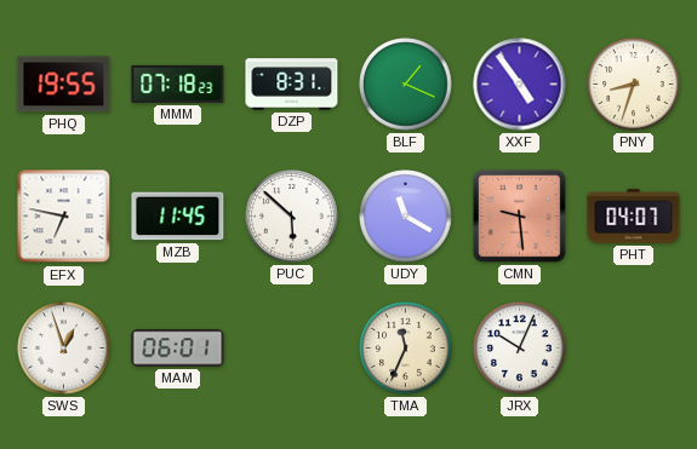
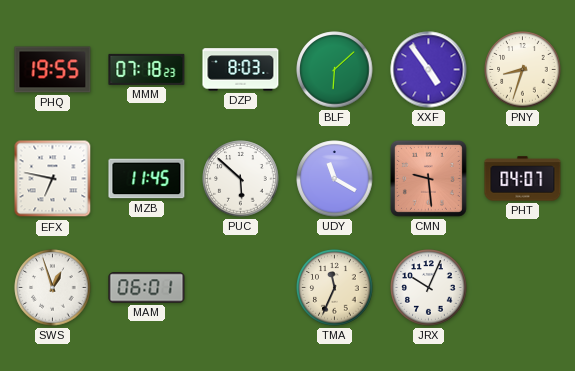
DZP: 8:31 -> 8:03
BLF: 1:19 -> 6:08
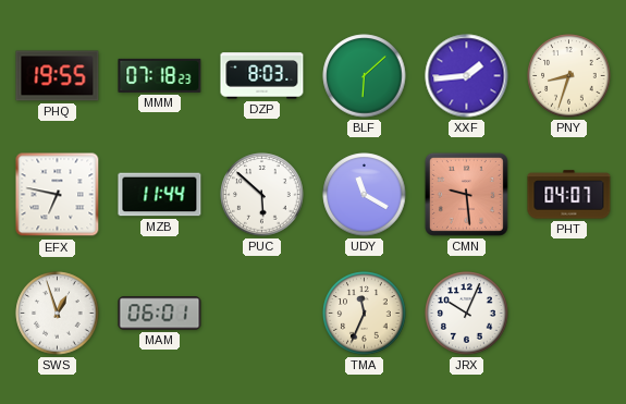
XXF: 4:54 -> 1:44
MZB: 11:45 -> 11:44
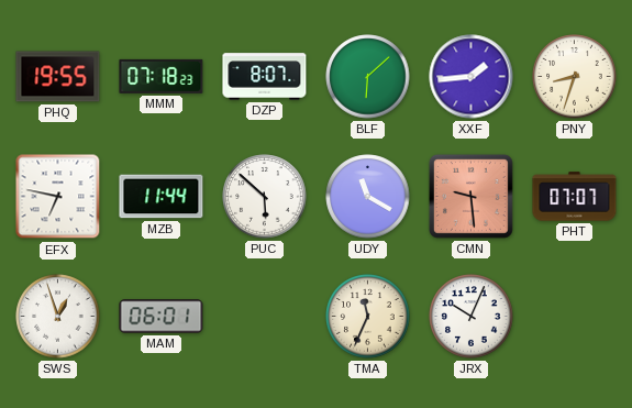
DZP: 8:03 -> 8:07
PHT: 04:07 -> 07:07
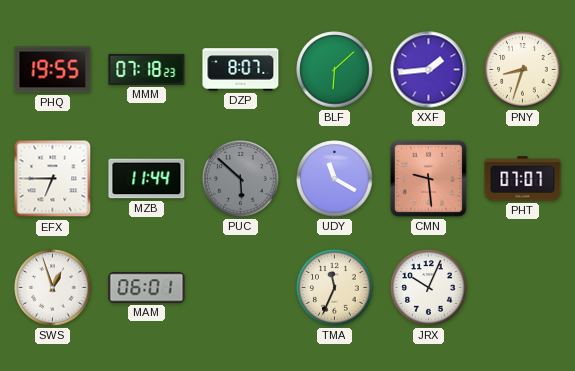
EFX: 6:47 -> 6:45
PUC dial: white -> grey
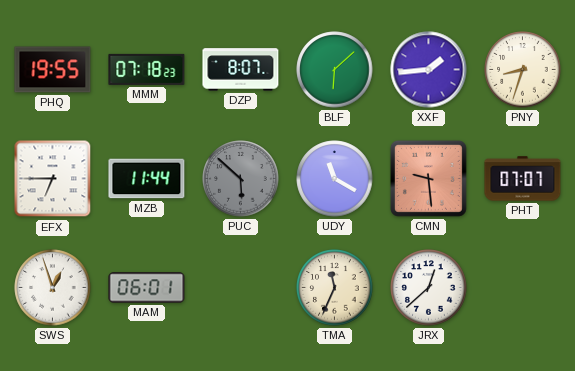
JRX: 10:04 -> 12:38
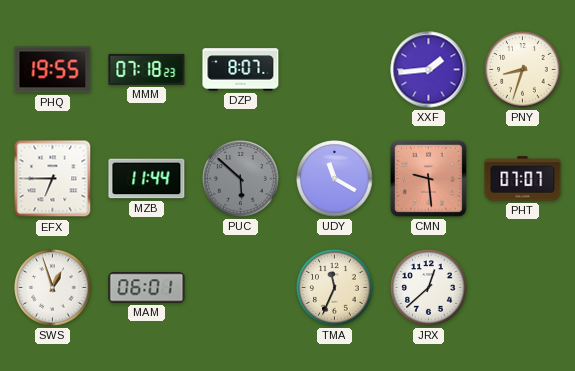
BLF: 6:08 -> none
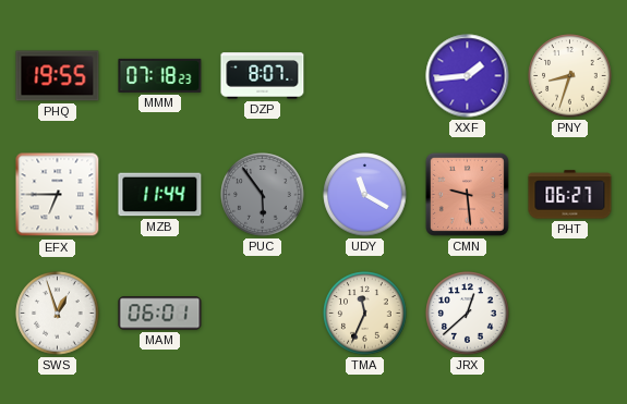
PUC: 5:52 -> 5:54
PHT: 07:07 -> 06:27
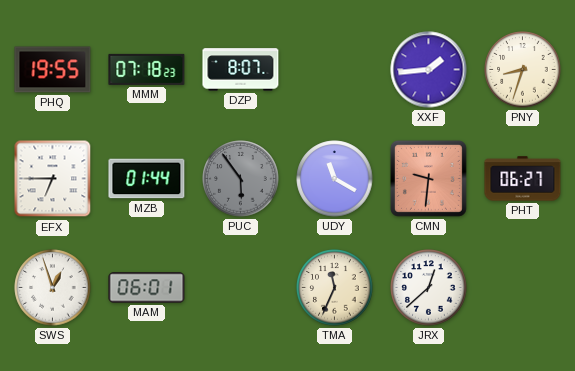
MZB: 11:44 -> 01:44
CMN: 9:29 -> 9:31
